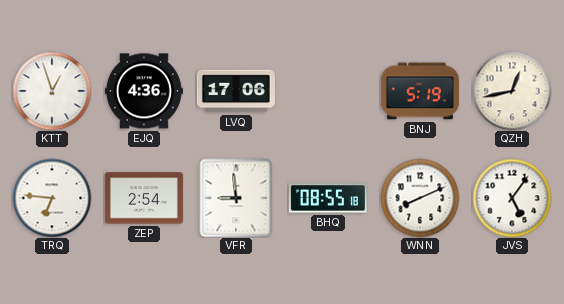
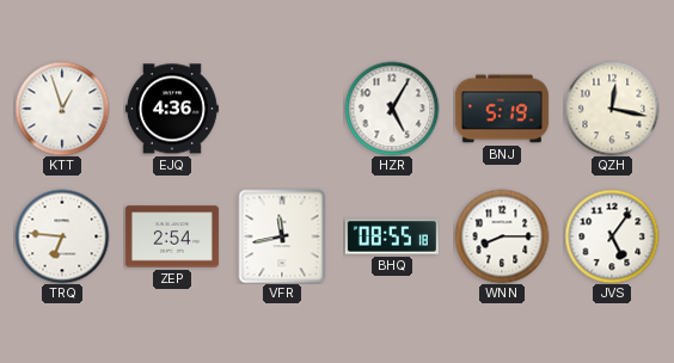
LVQ: 17:06 -> none
HZR: none -> 5:05
QZH: 12:43 -> 12:17
VFR: 8:59 -> 11:43
WNN: 8:11 -> 8:15
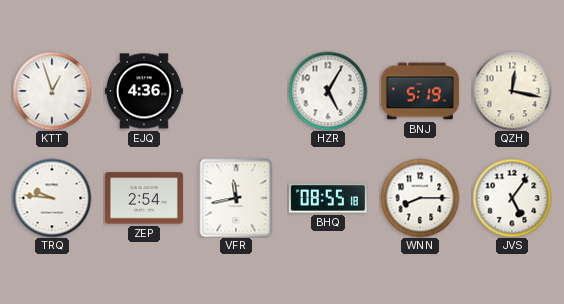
TRQ: 6:46 -> 9:46
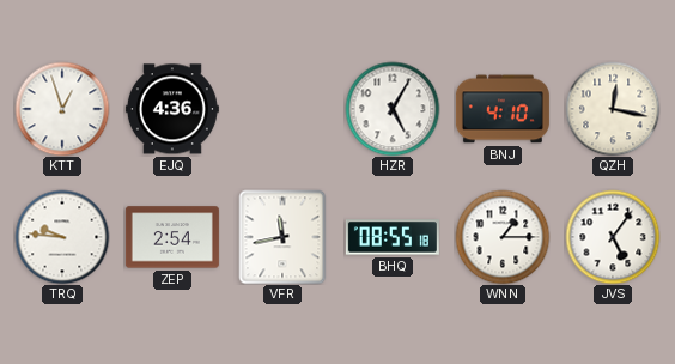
BNJ: 5:19 -> 4:10
WNN: 8:15 -> 1:15
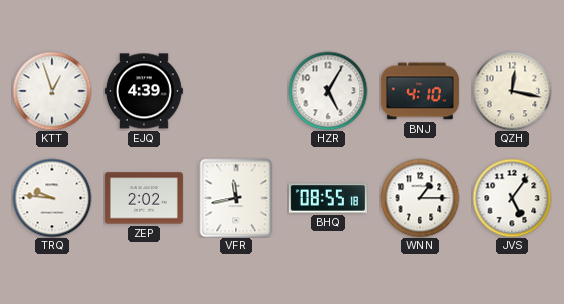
EJQ: 4:36 -> 4:39
ZEP: 2:54 -> 2:02
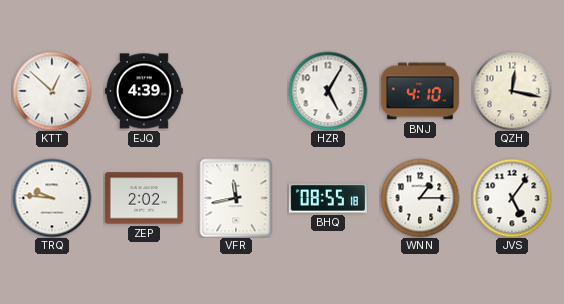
KTT: 12:57 -> 12:52
